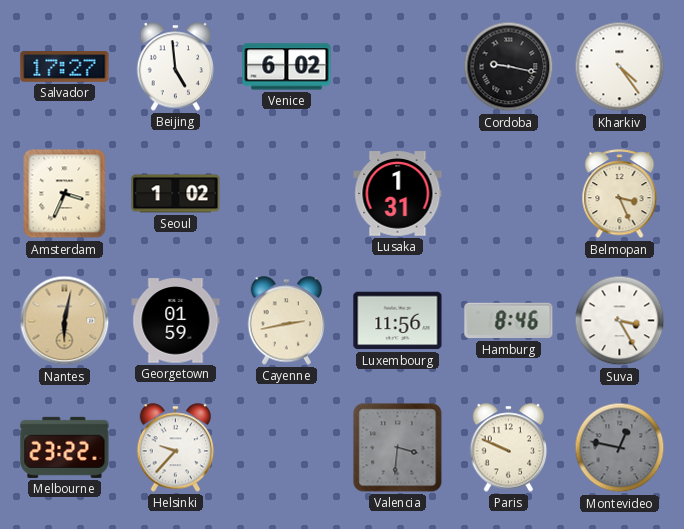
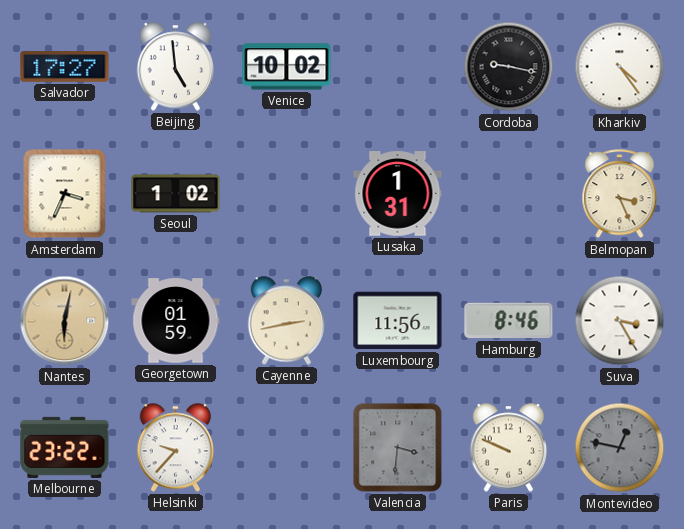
Venice: 6:02 -> 10:02
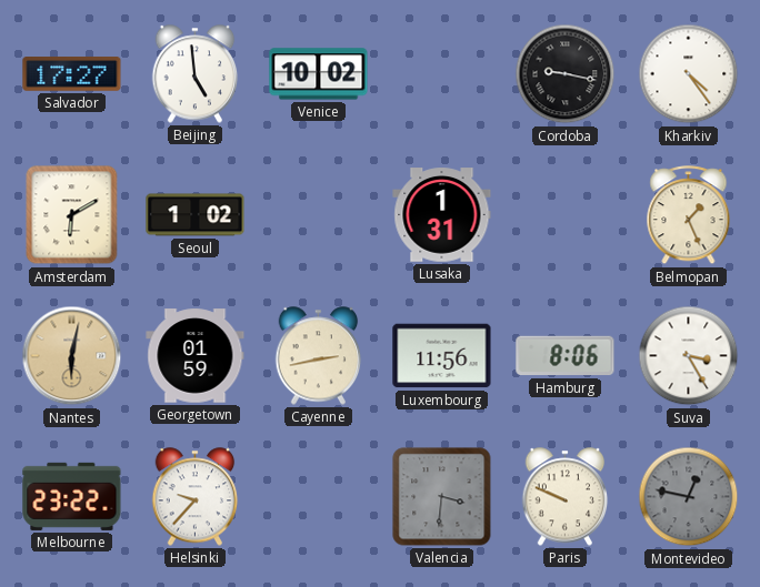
Amsterdam: 3:34 -> 6:10
Belmopan: 3:26 -> 1:26
Hamburg: 8:46 -> 8:06
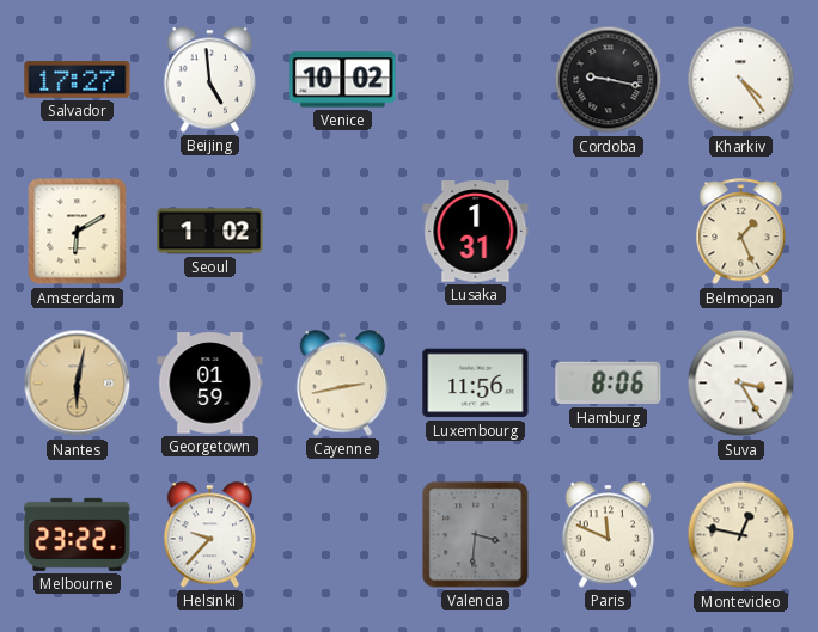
Paris: 9:49 -> 11:49
Montevideo dial: grey -> cream
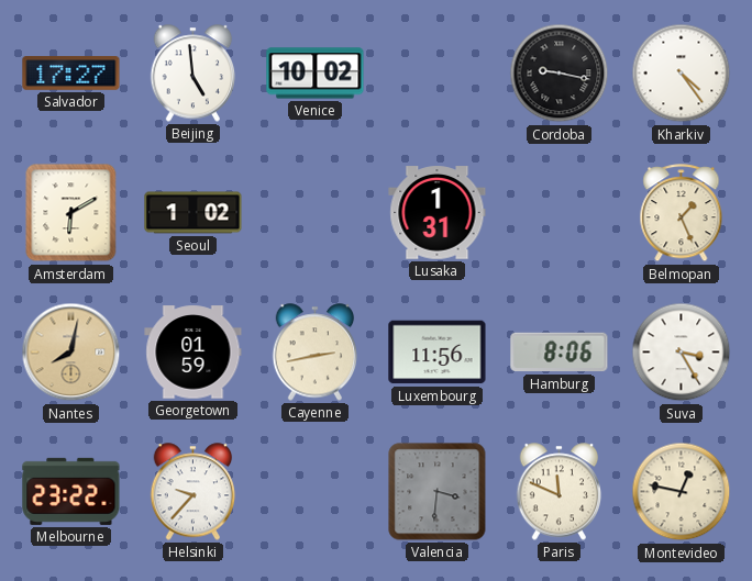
Nantes: 6:02 -> 8:02
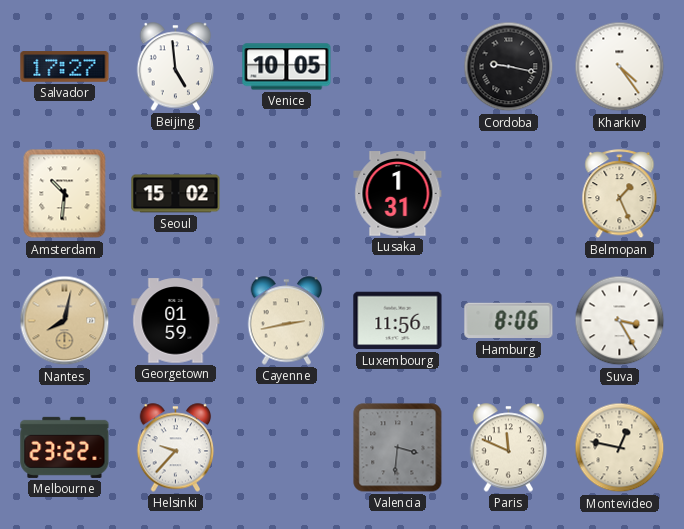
Venice: 10:02 -> 10:05
Amsterdam: 6:10 -> 10:31
Seoul: 1:02 -> 15:02
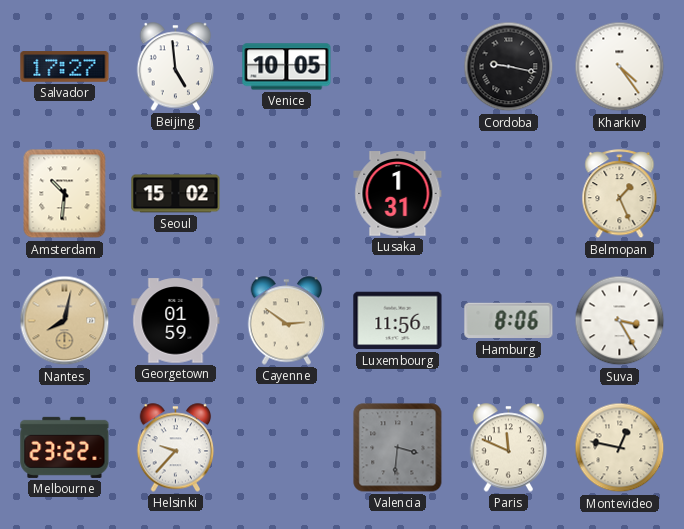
Cayenne: 2:43 -> 2:51
